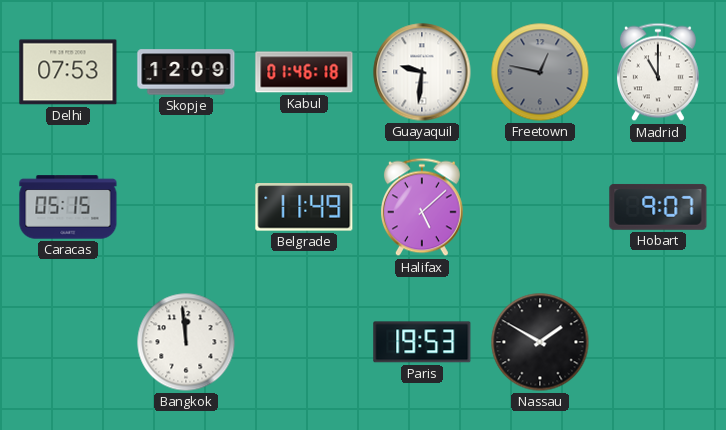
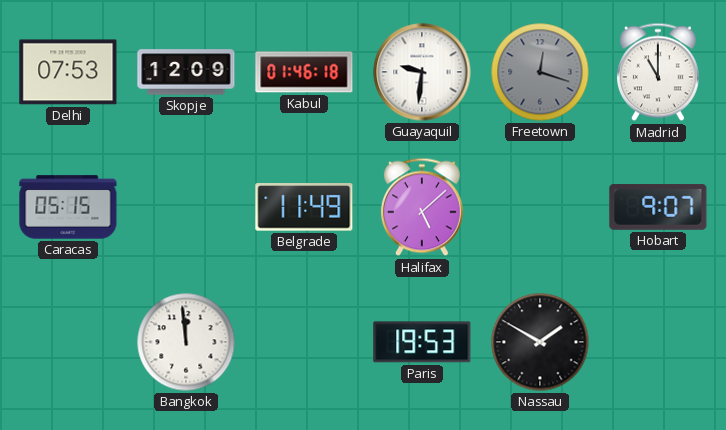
Freetown: 12:47 -> 12:18
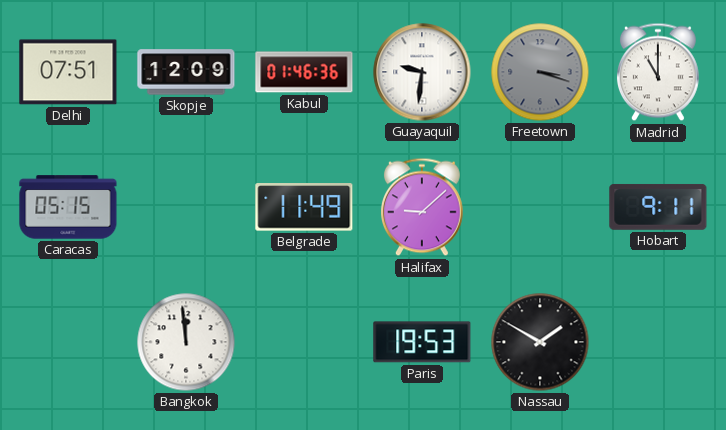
Delhi: 07:53 -> 07:51
Kabul: 01:46:18 -> 01:46:36
Freetown: 12:18 -> 3:18
Halifax: 5:08 -> 9:08
Hobart: 9:07 -> 9:11
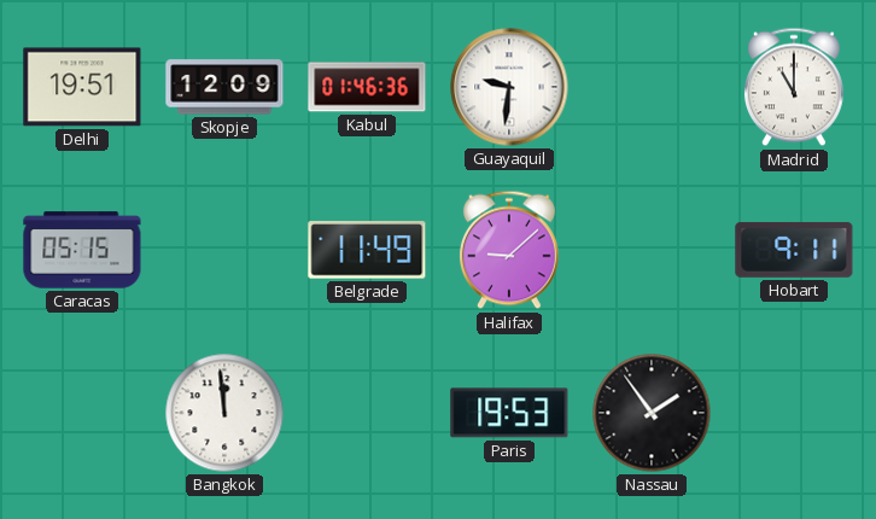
Delhi: 07:51 -> 19:51
Freetown: 3:18 -> none
Nassau: 1:50 -> 1:54
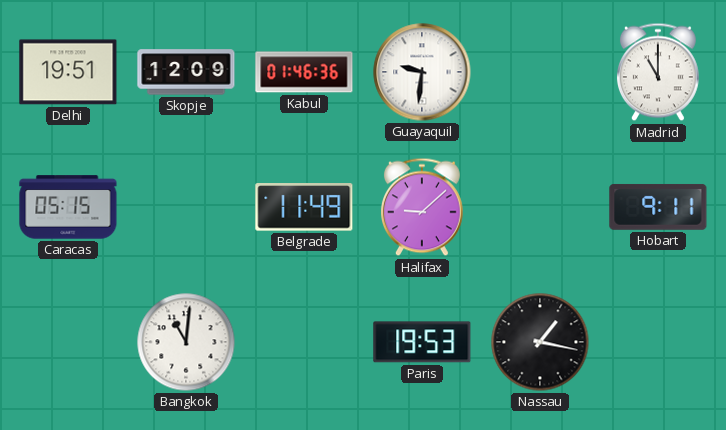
Bangkok: 11:59 -> 11:01
Nassau: 1:54 -> 1:17
